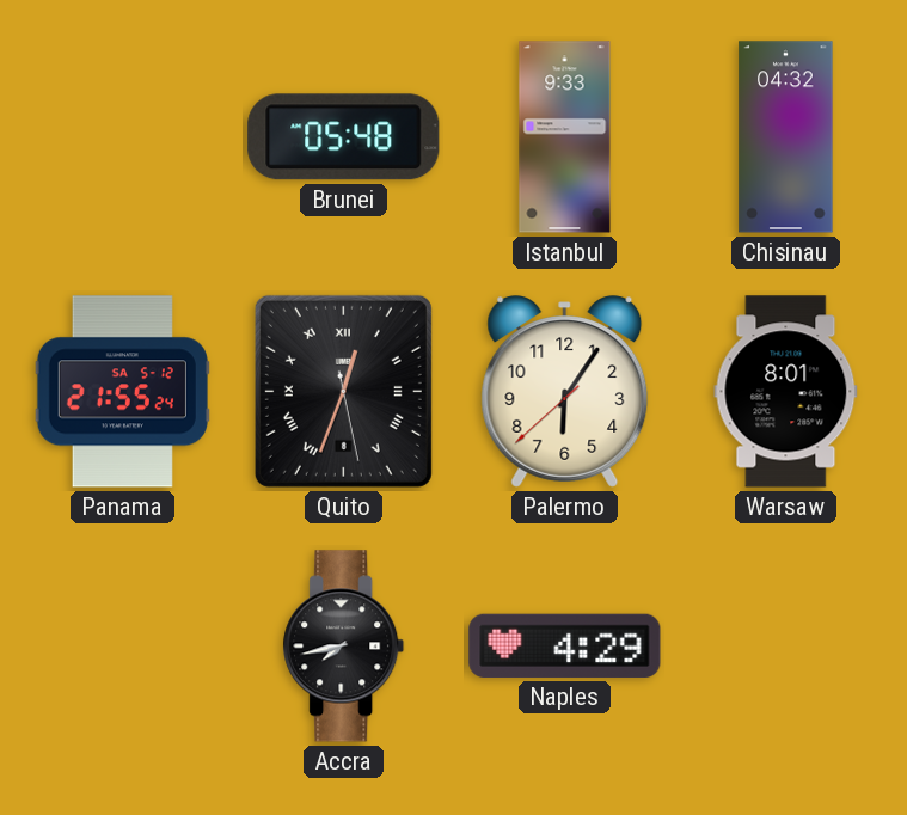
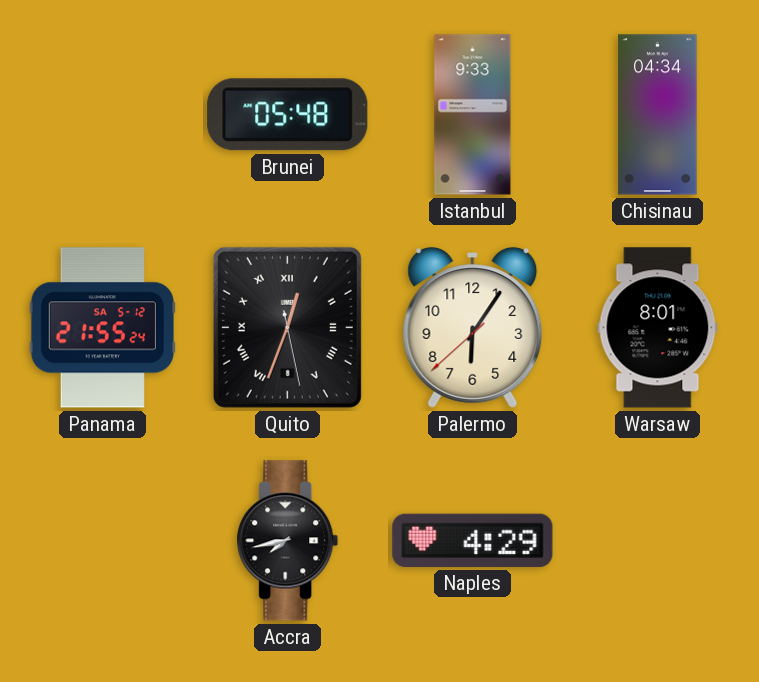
Chisinau: 04:32 -> 04:34
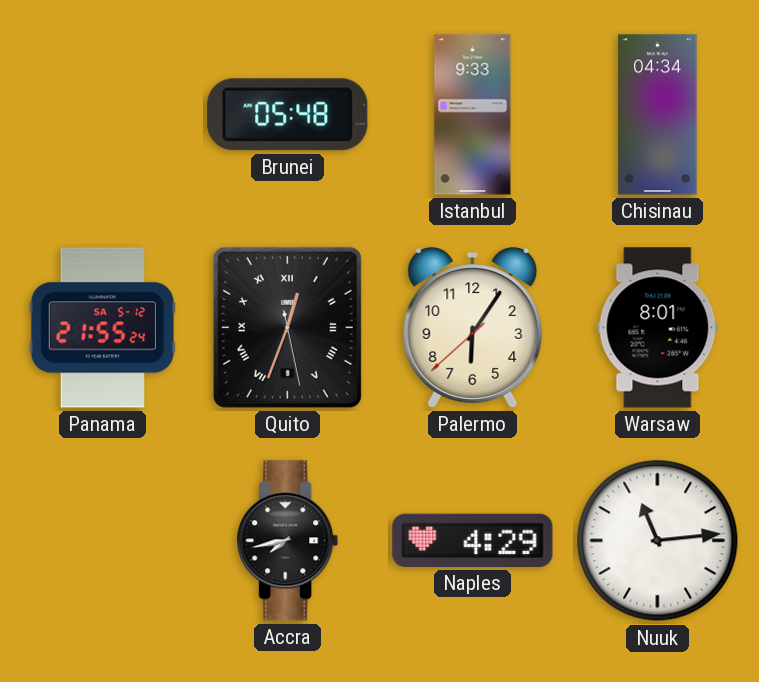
Nuuk: none -> 11:14
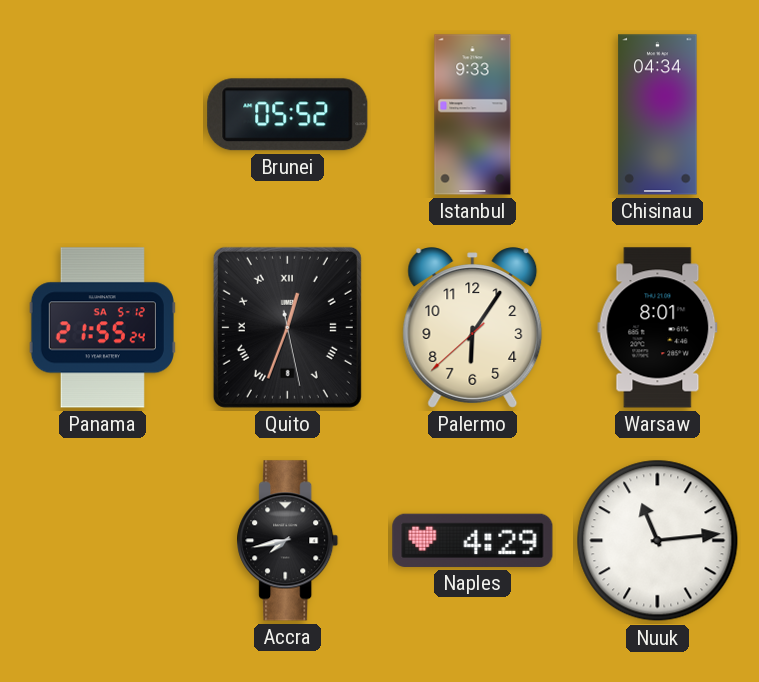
Brunei: 05:48 -> 05:52
